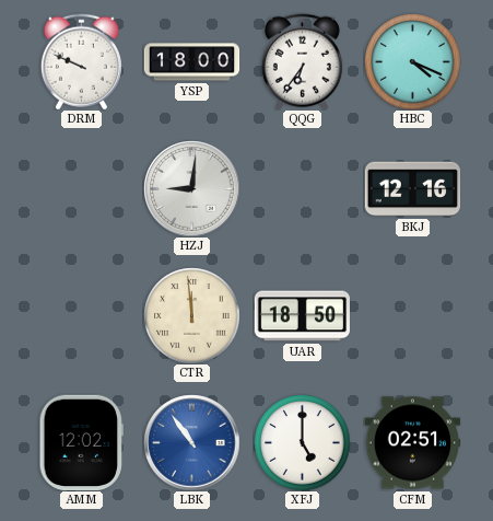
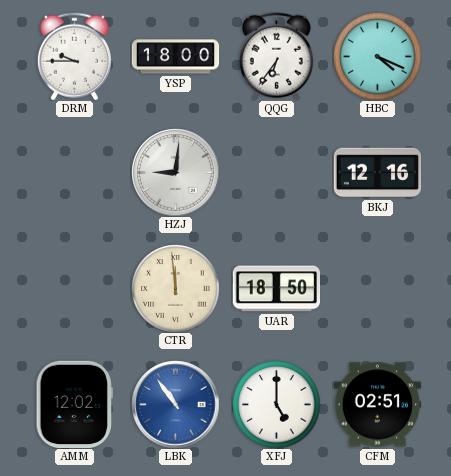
DRM: 9:49 -> 9:45
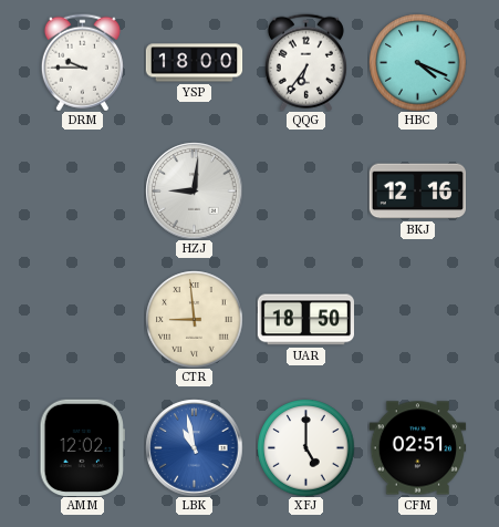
CTR: 11:59 -> 8:59
LBK: 10:54 -> 10:58
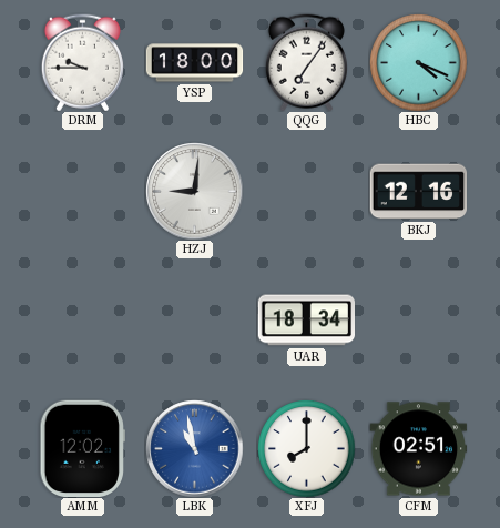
QQG: 6:36 -> 7:06
CTR: 8:59 -> none
UAR: 18:50 -> 18:34
XFJ: 5:00 -> 8:00
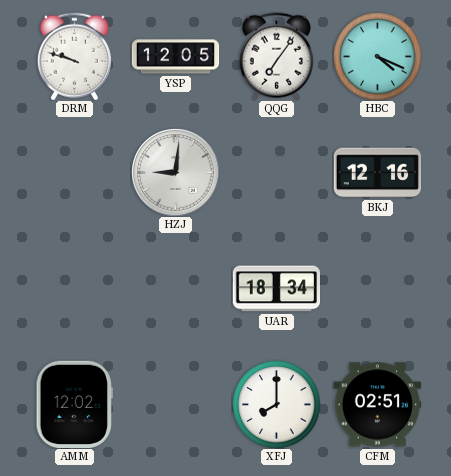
DRM: 9:45 -> 9:48
YSP: 18:00 -> 12:05
LBK: 10:58 -> none
